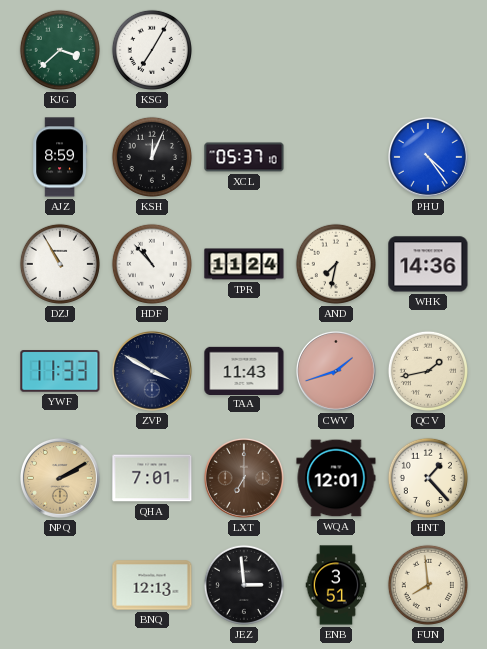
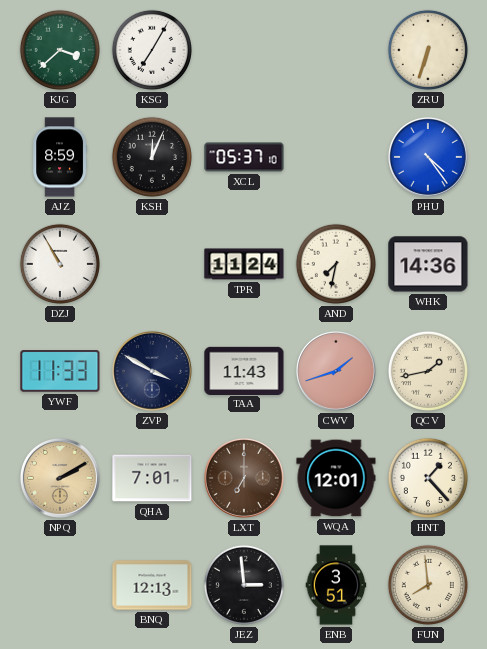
ZRU: none -> 6:33
HDF: 10:53 -> none
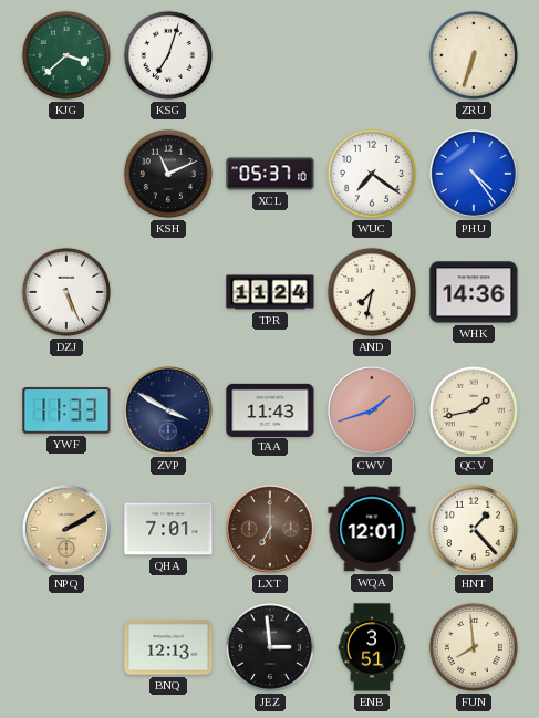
KSG: 7:05 -> 7:03
AJZ: 8:59 -> none
KSH: 12:04 -> 11:11
WUC: none -> 7:21
DZJ: 10:55 -> 5:26
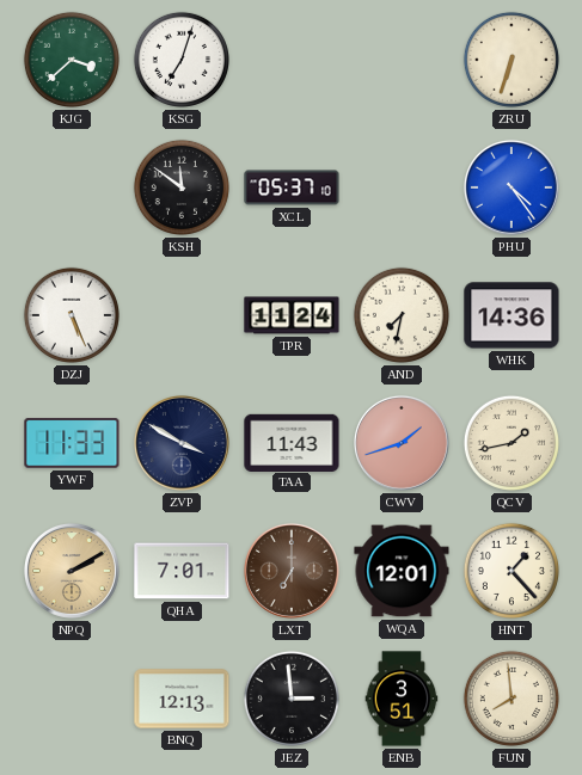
KSH: 11:11 -> 11:51
WUC: 7:21 -> none
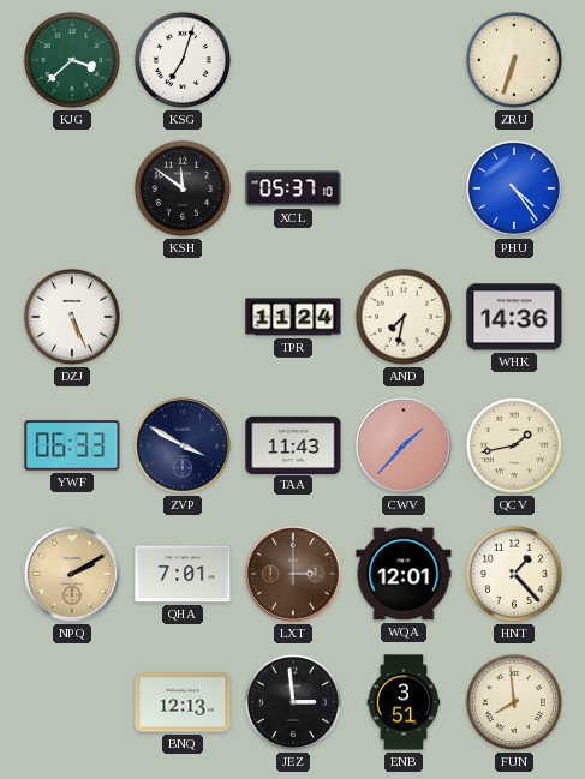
YWF: 11:33 -> 06:33
CWV: 1:42 -> 1:37
LXT: 7:00 -> 3:00
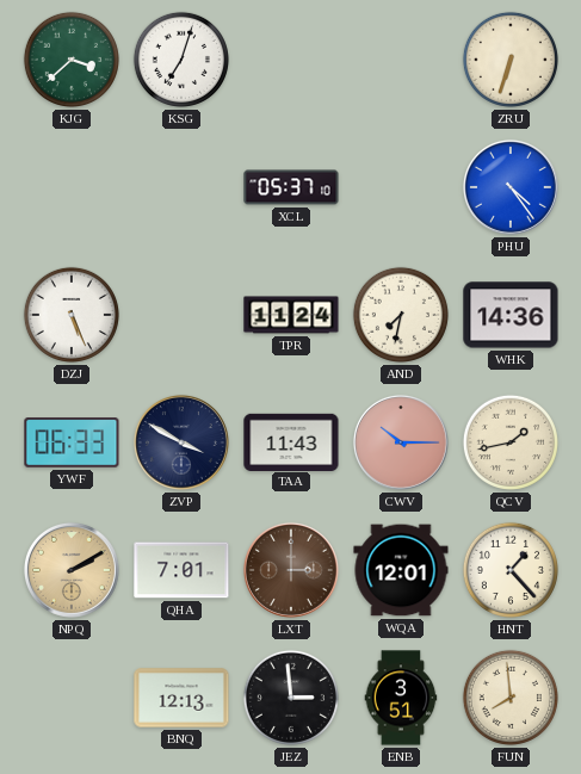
KSH: 11:51 -> none
CWV: 1:37 -> 10:15
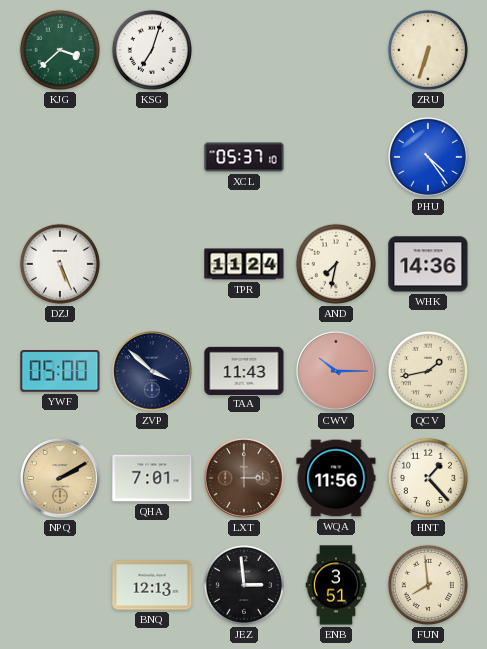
YWF: 06:33 -> 05:00
ZVP: 3:50 -> 3:52
WQA: 12:01 -> 11:56
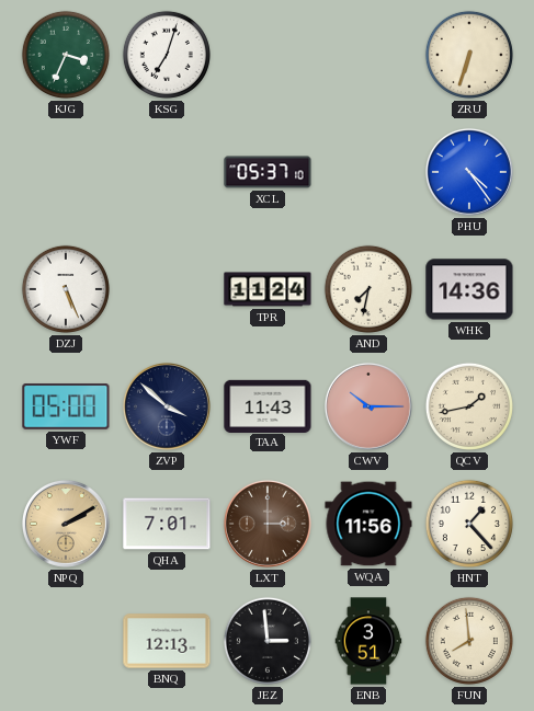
KJG: 3:38 -> 3:34
